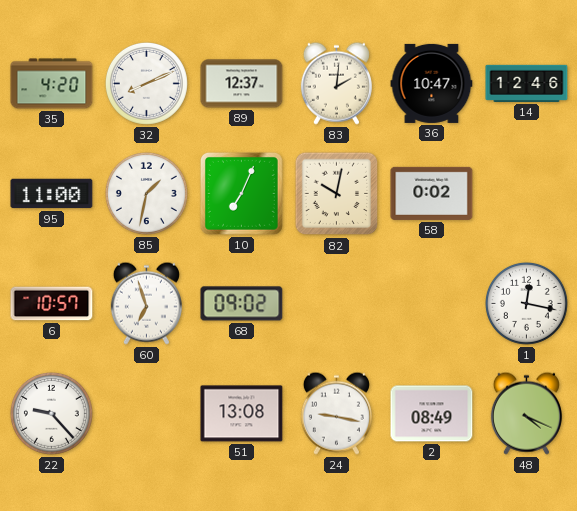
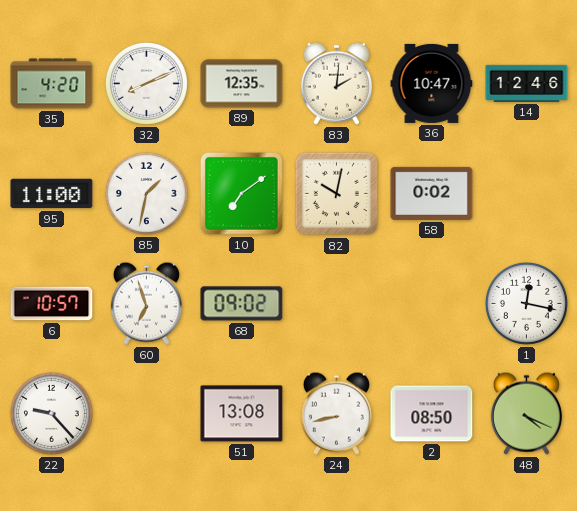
89: 12:37 -> 12:35
10: 7:04 -> 7:09
24: 9:17 -> 8:43
2: 08:49 -> 08:50
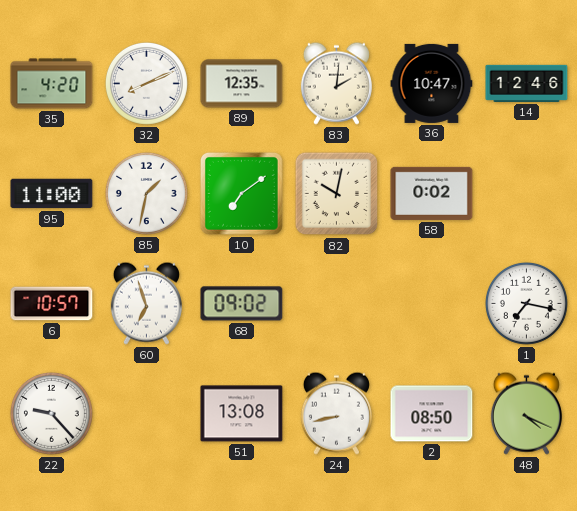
1: 12:17 -> 7:17
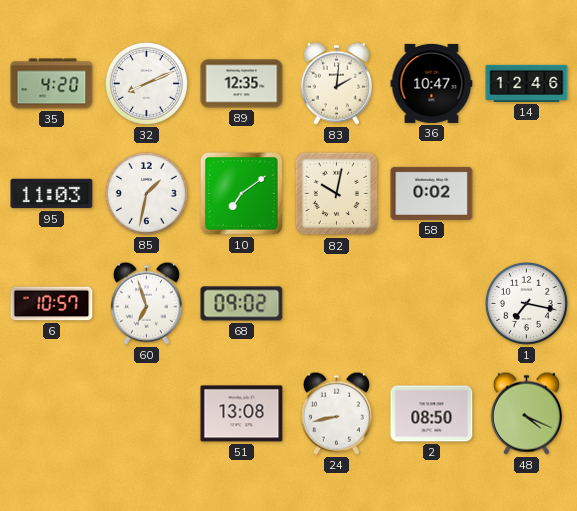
95: 11:00 -> 11:03
22: 9:23 -> none
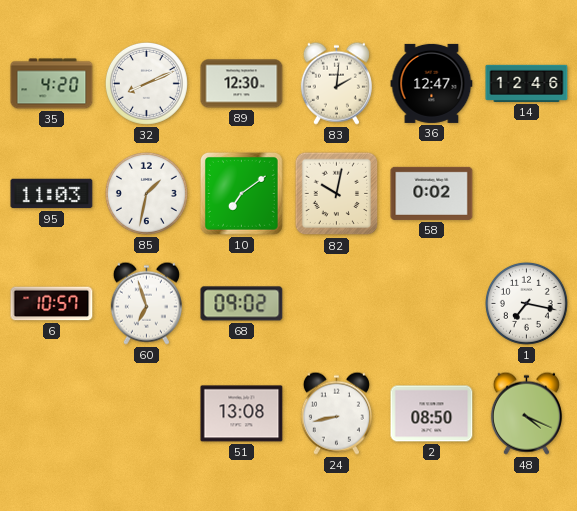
89: 12:35 -> 12:30
36: 10:47 -> 12:47
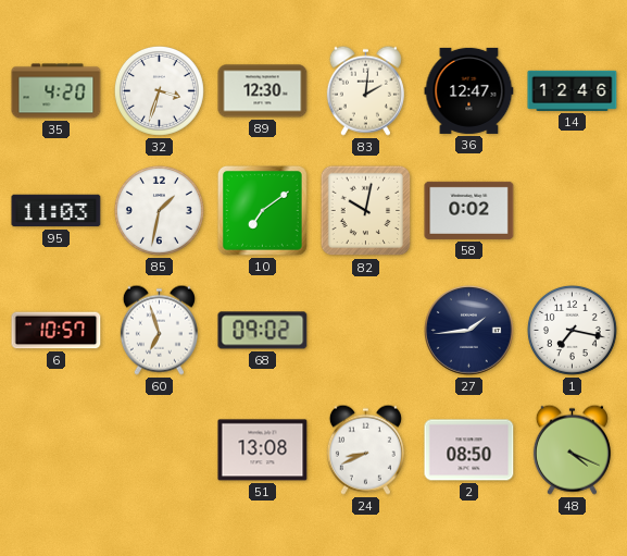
32: 8:11 -> 3:33
27: none -> 1:44
24: 8:43 -> 8:41
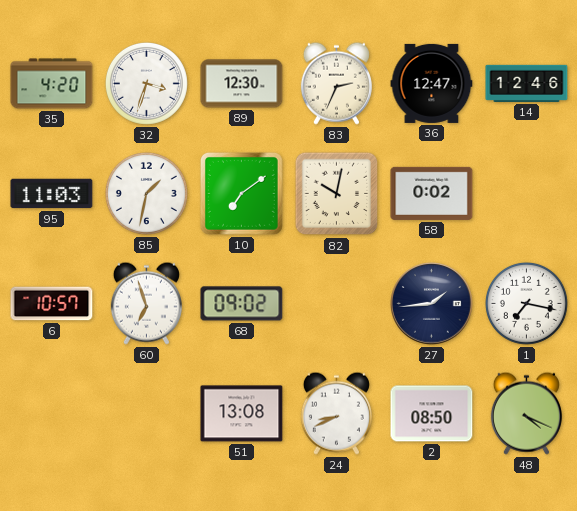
83: 2:01 -> 2:34
